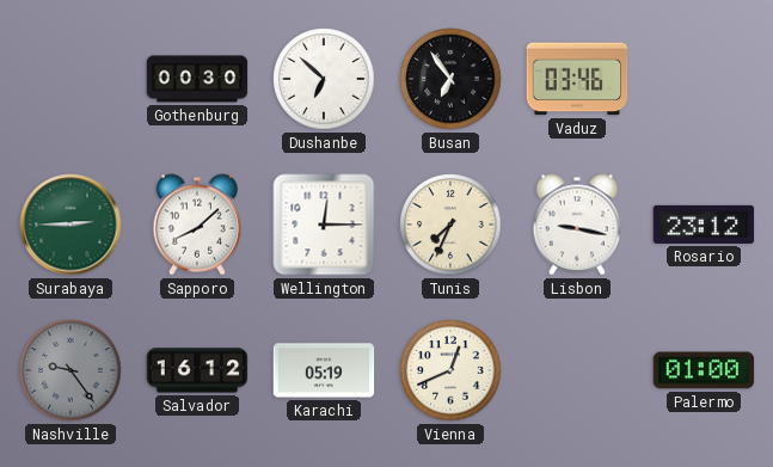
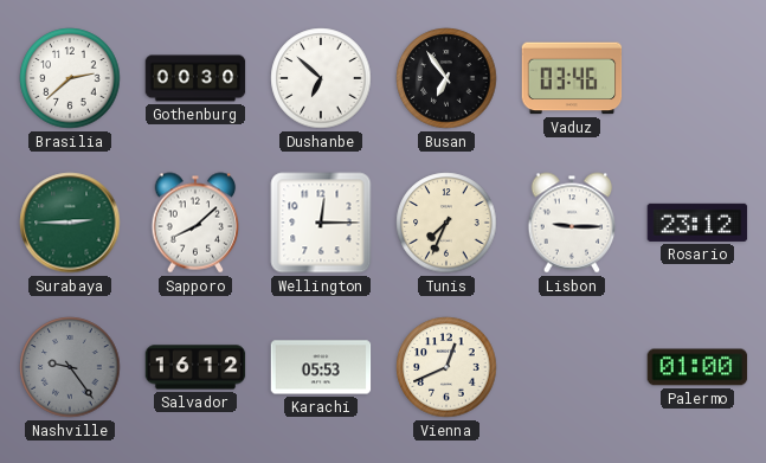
Brasilia: none -> 2:38
Lisbon: 9:17 -> 9:15
Karachi: 05:19 -> 05:53
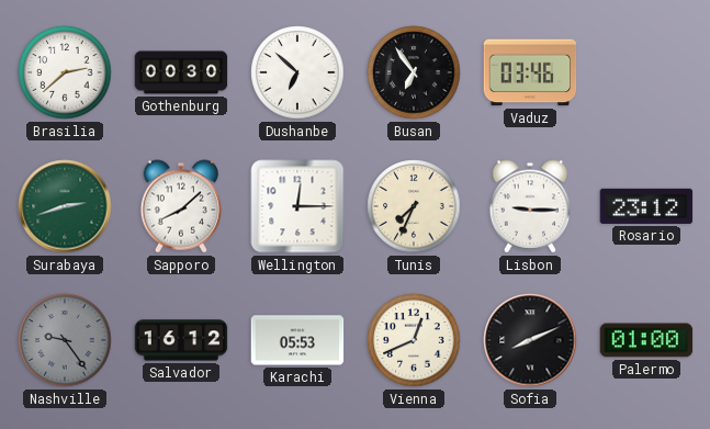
Surabaya: 2:45 -> 2:42
Sofia: none -> 8:11
